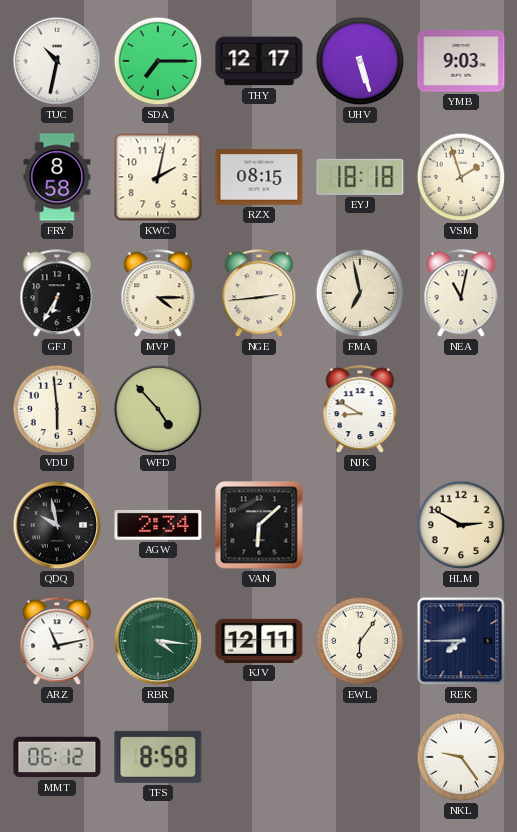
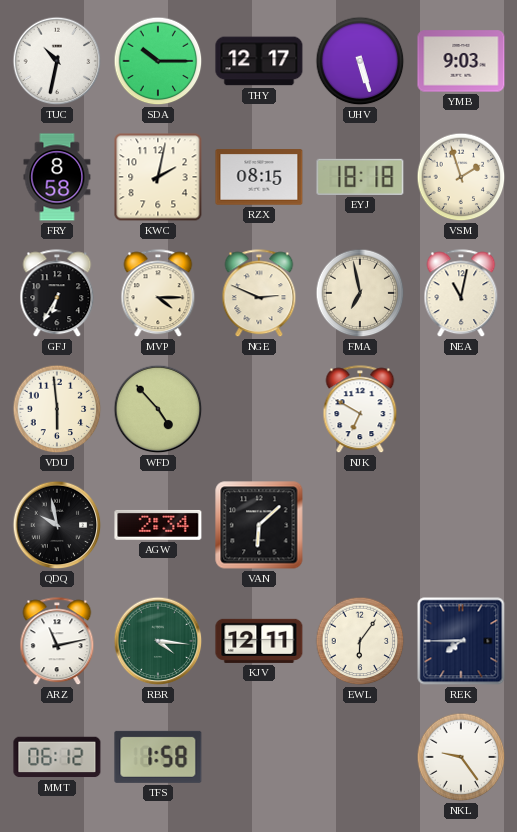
SDA: 7:15 -> 10:15
NGE: 2:44 -> 2:49
NJK: 8:50 -> 6:50
HLM: 2:50 -> none
TFS: 8:58 -> 1:58
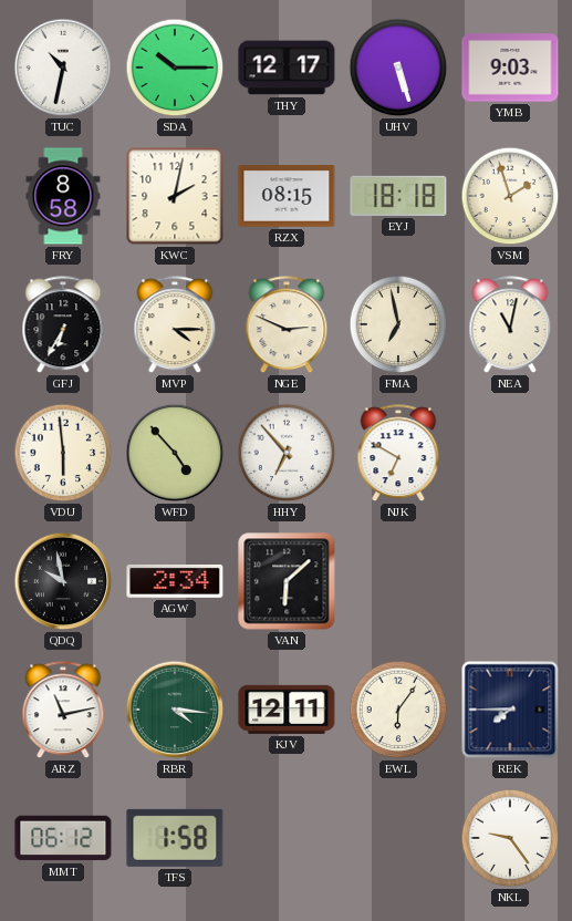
HHY: none -> 6:53
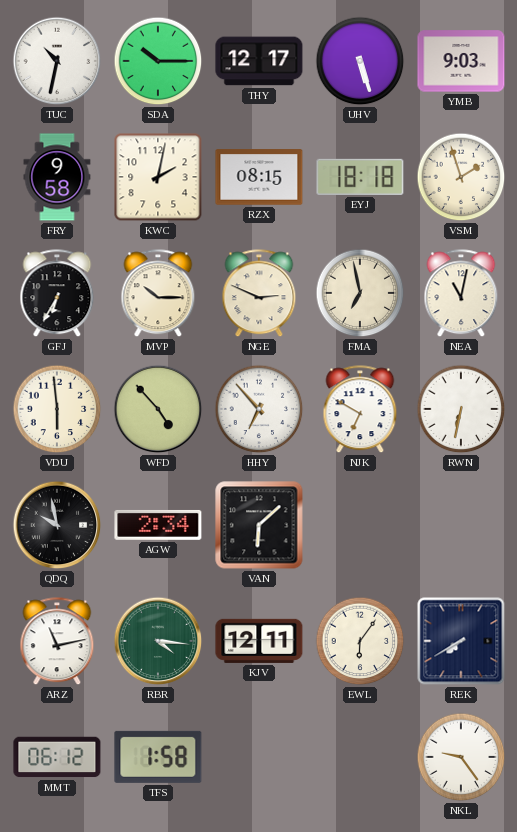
FRY: 8:58 -> 9:58
MVP: 4:15 -> 10:15
RWN: none -> 6:32
REK: 7:45 -> 7:40
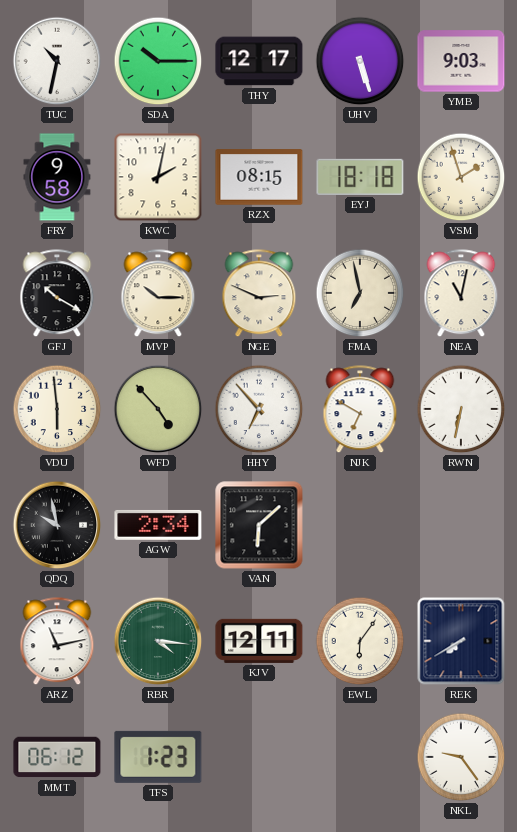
GFJ: 6:35 -> 10:20
TFS: 1:58 -> 1:23
